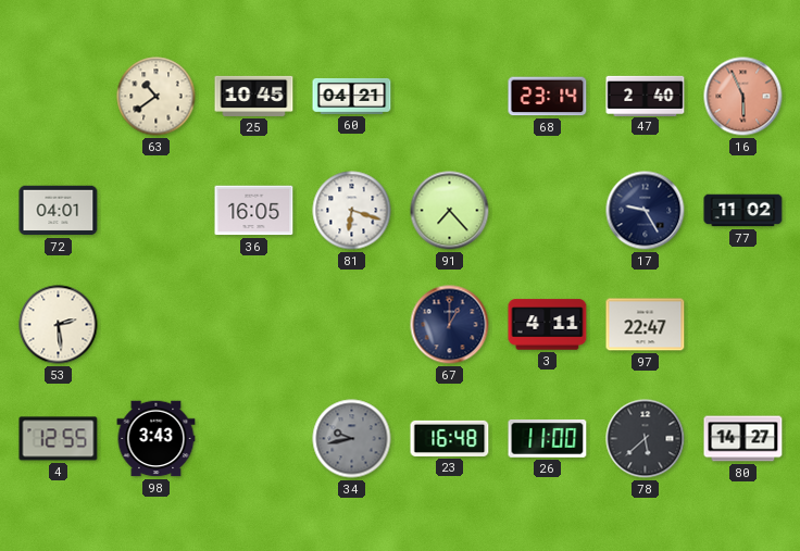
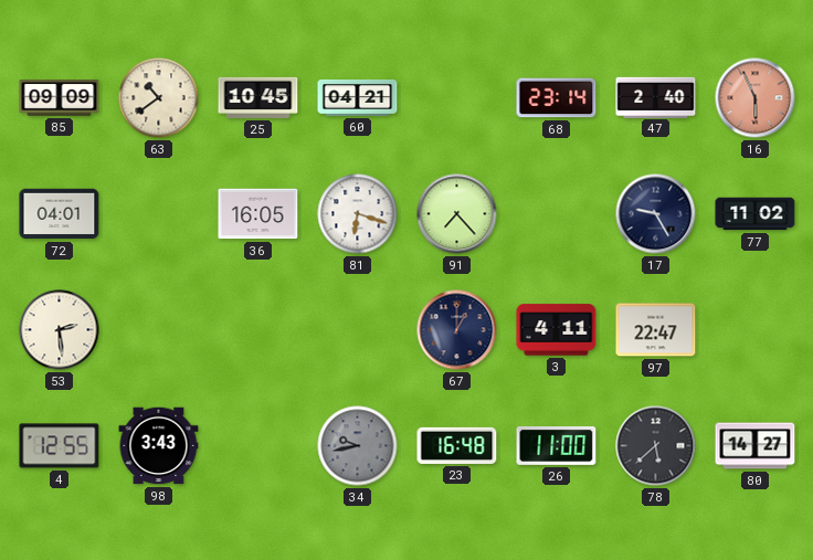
85: none -> 09:09
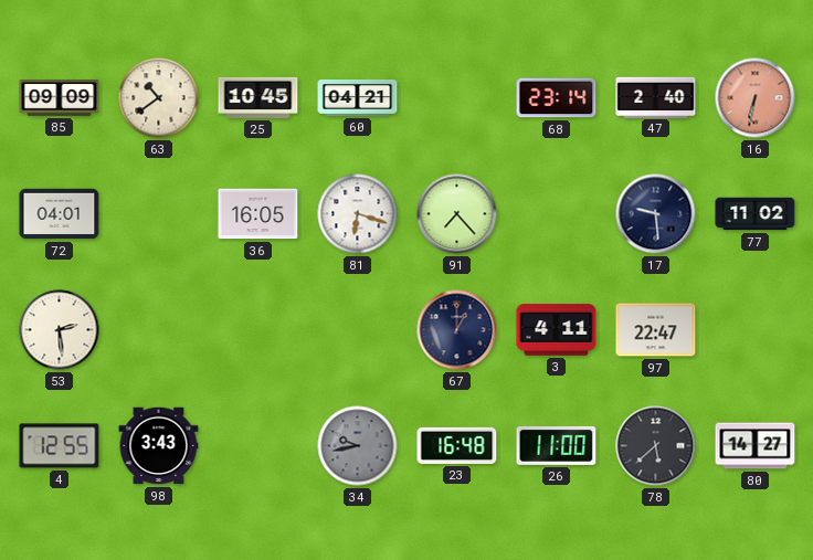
16: 5:56 -> 6:32
17: 9:25 -> 9:29
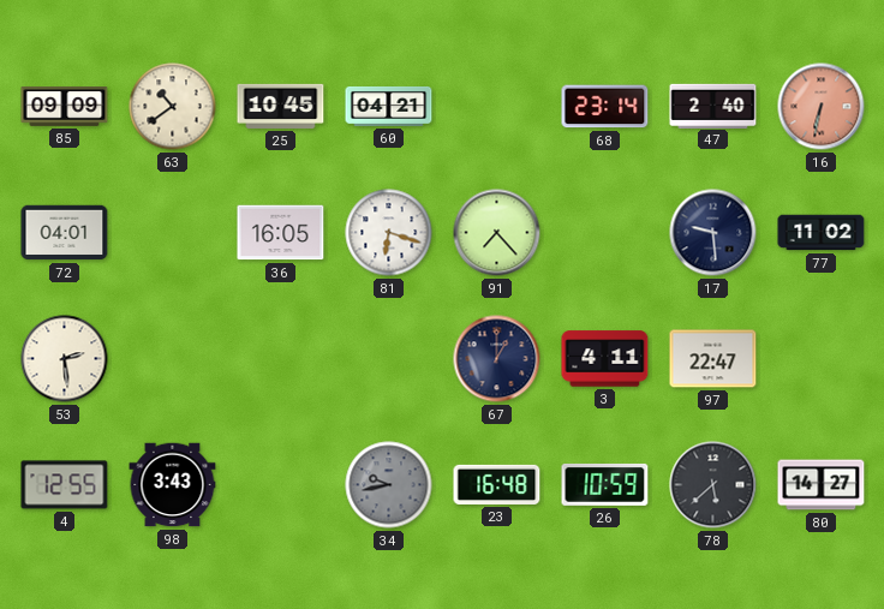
26: 11:00 -> 10:59
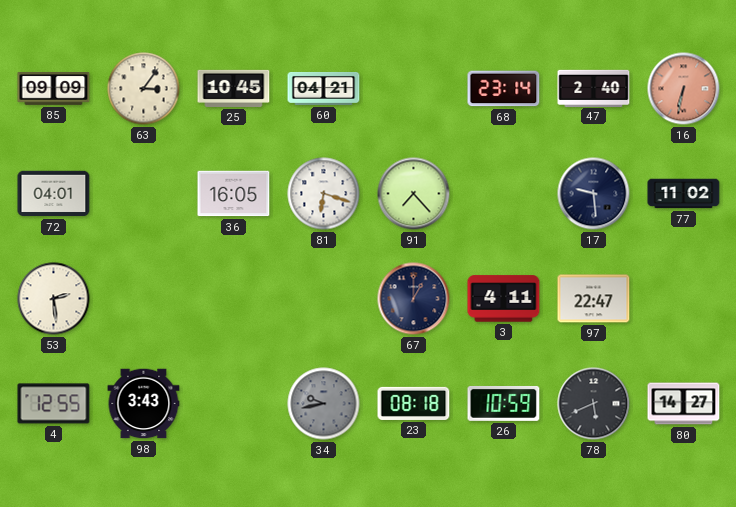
63: 10:39 -> 3:06
23: 16:48 -> 08:18
78: 5:38 -> 5:41
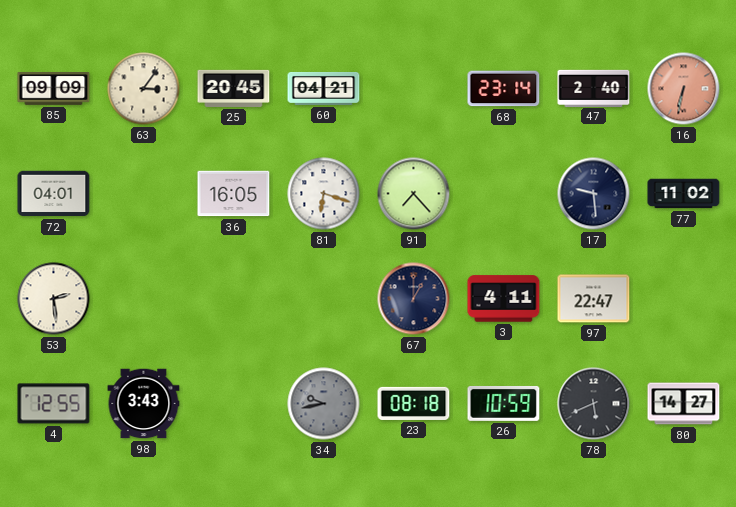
25: 10:45 -> 20:45
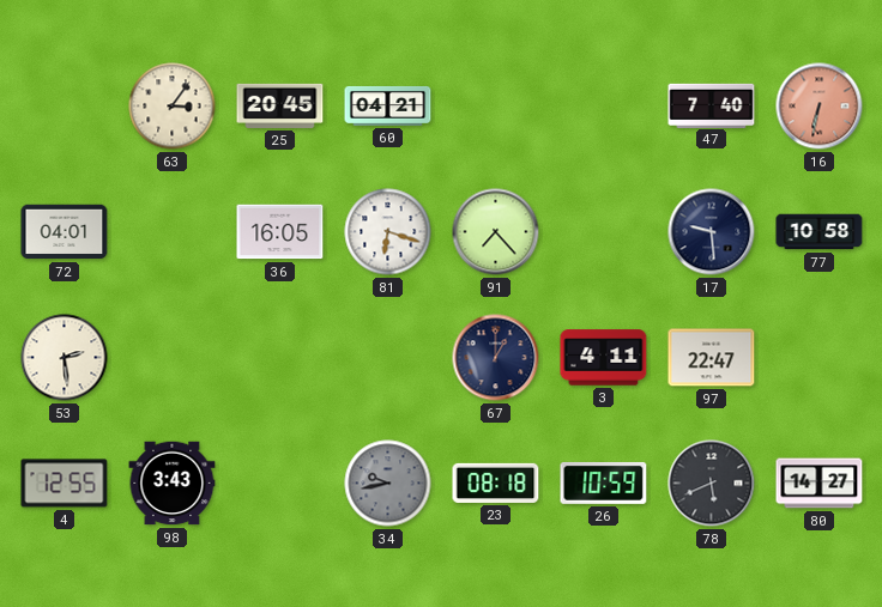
85: 09:09 -> none
68: 23:14 -> none
47: 2:40 -> 7:40
77: 11:02 -> 10:58
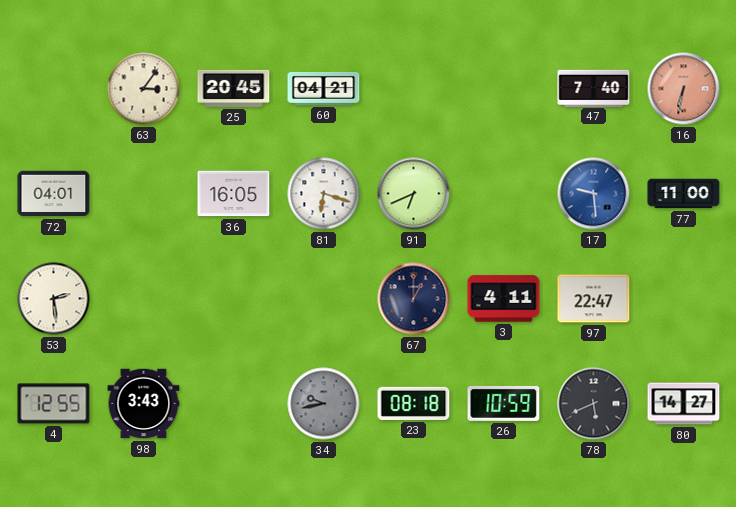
91: 7:23 -> 6:41
17 dial: navy -> blue
77: 10:58 -> 11:00
